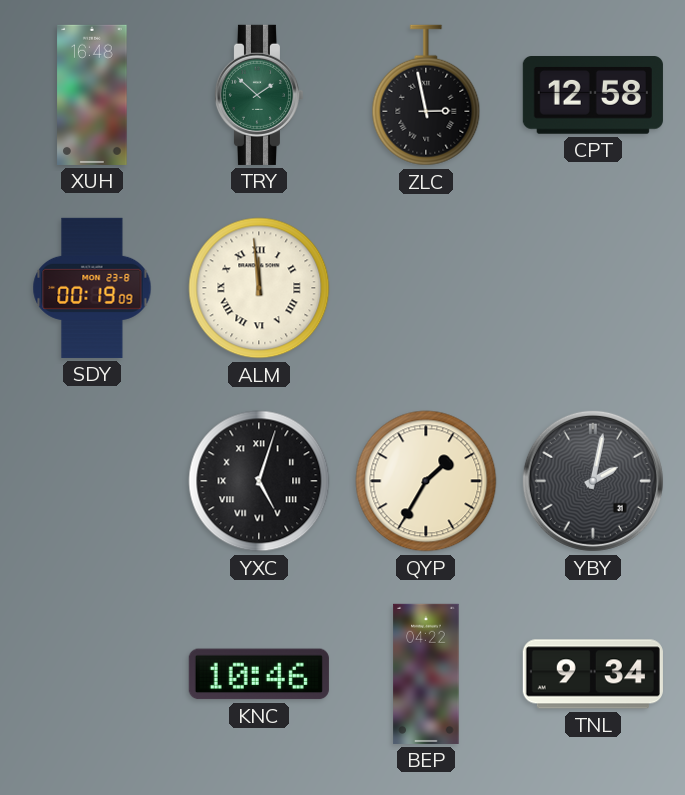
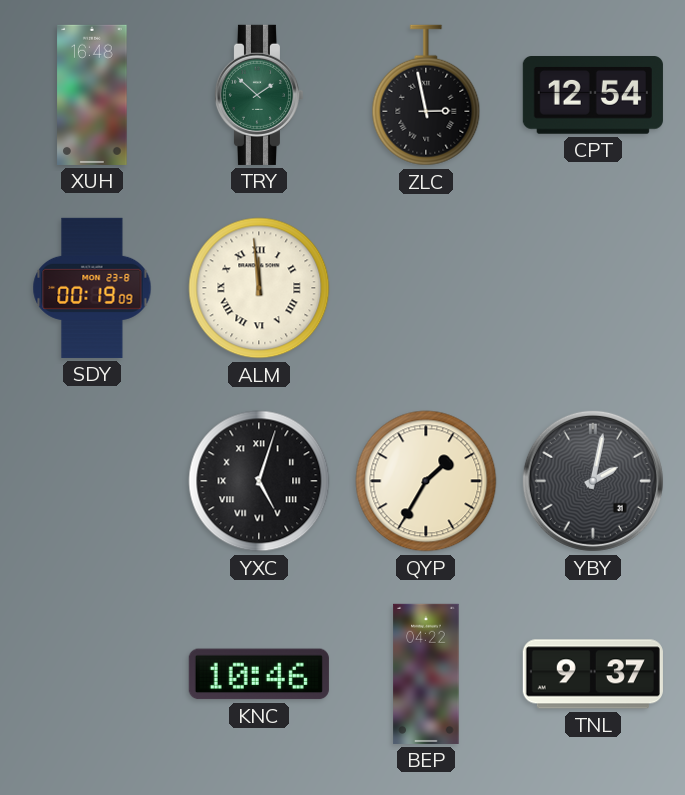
CPT: 12:58 -> 12:54
TNL: 9:34 -> 9:37
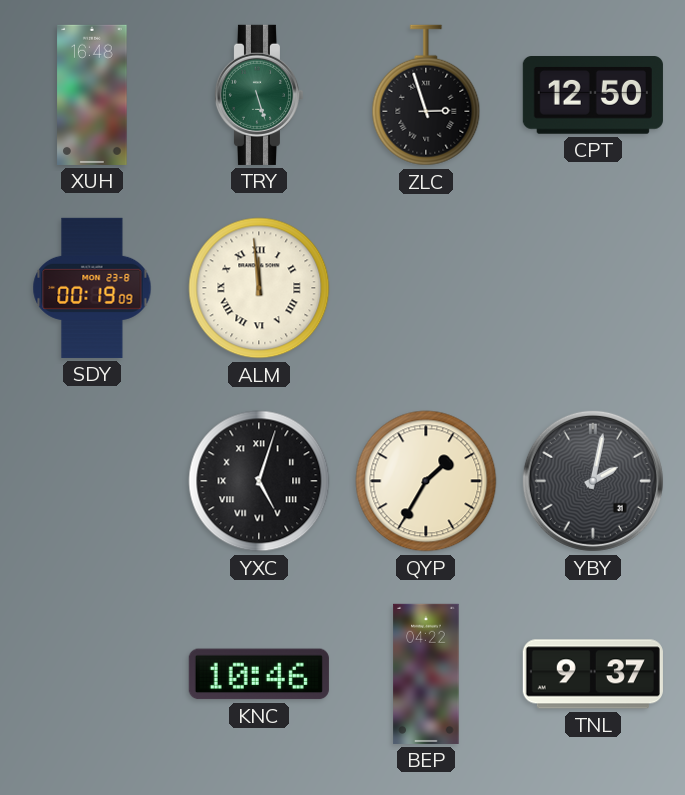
TRY: 1:52 -> 5:27
ZLC: 2:58 -> 2:57
CPT: 12:54 -> 12:50
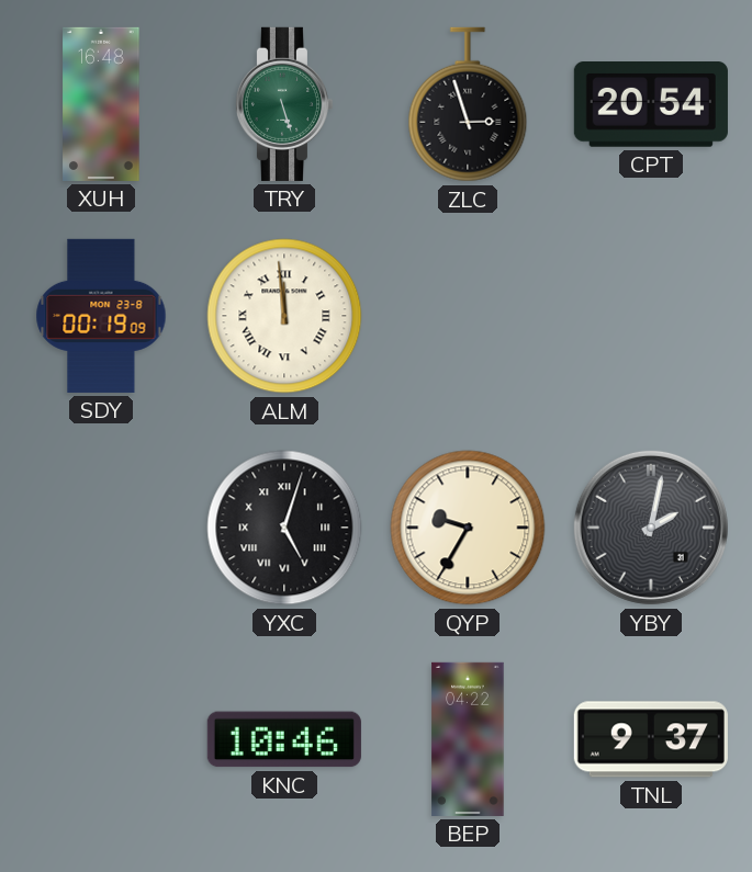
CPT: 12:50 -> 20:54
QYP: 1:35 -> 9:35
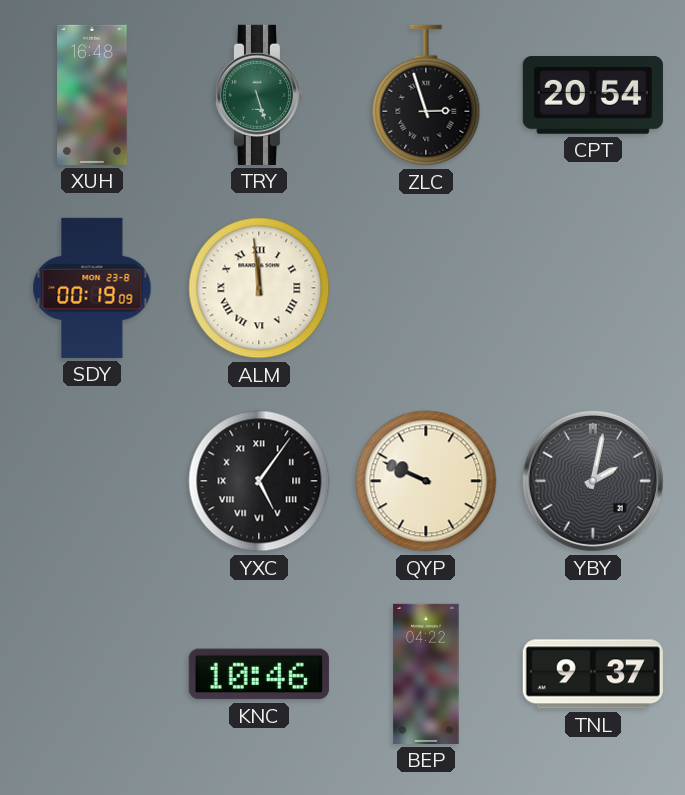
YXC: 5:03 -> 5:06
QYP: 9:35 -> 9:49
